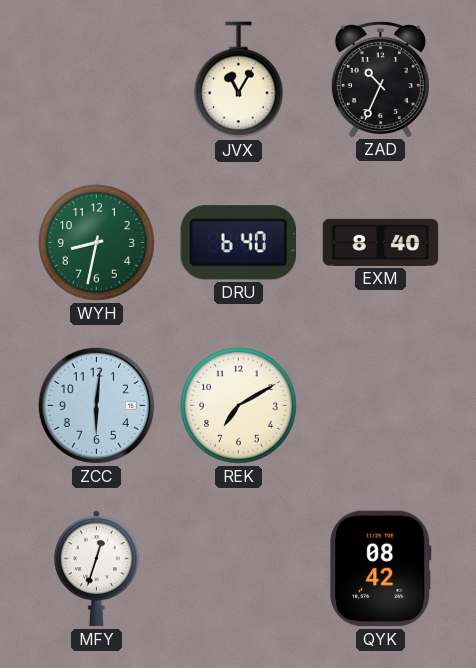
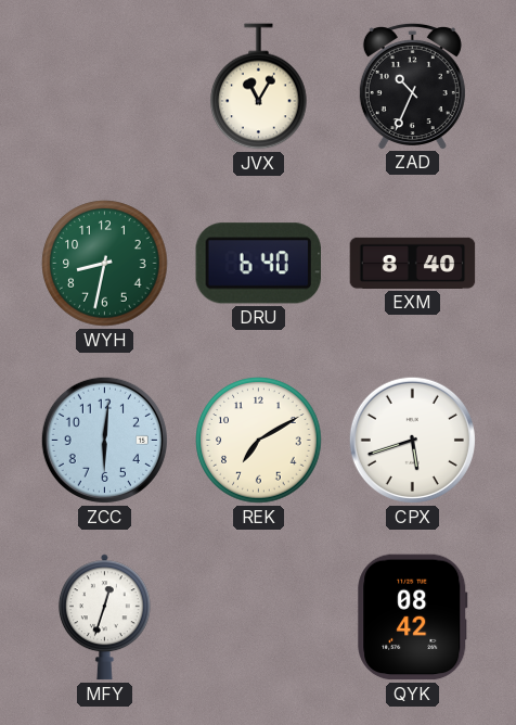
CPX: none -> 5:42
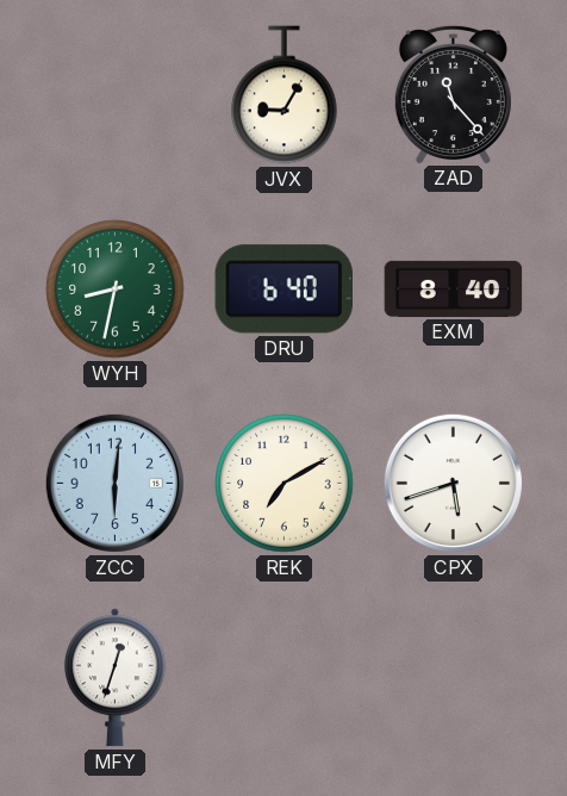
JVX: 11:05 -> 9:05
ZAD: 10:34 -> 11:23
QYK: 08:42 -> none
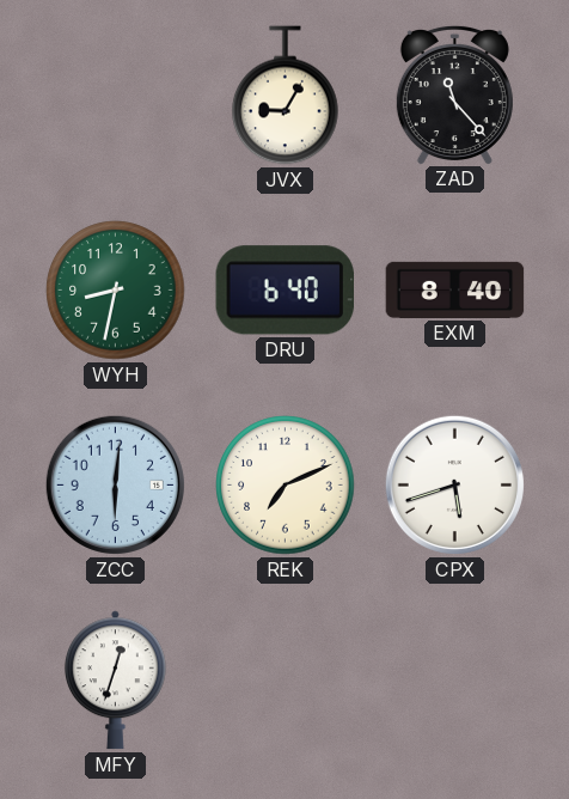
REK: 7:10 -> 7:11
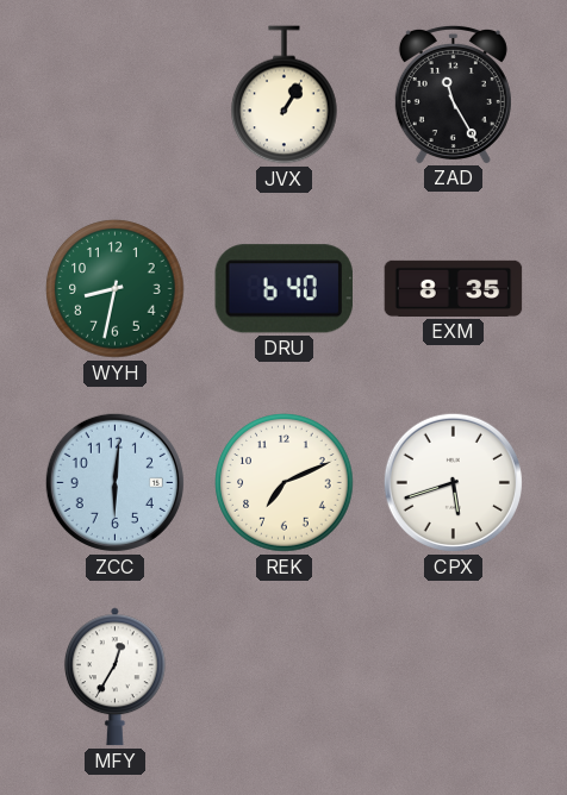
JVX: 9:05 -> 1:05
ZAD: 11:23 -> 11:25
EXM: 8:40 -> 8:35
MFY: 12:33 -> 12:35
